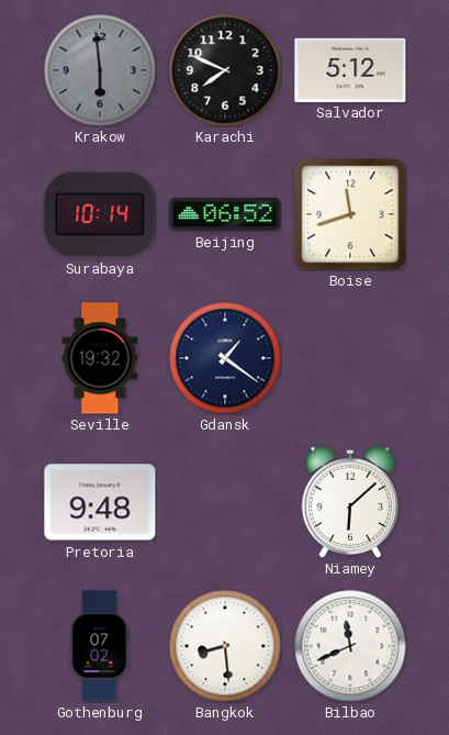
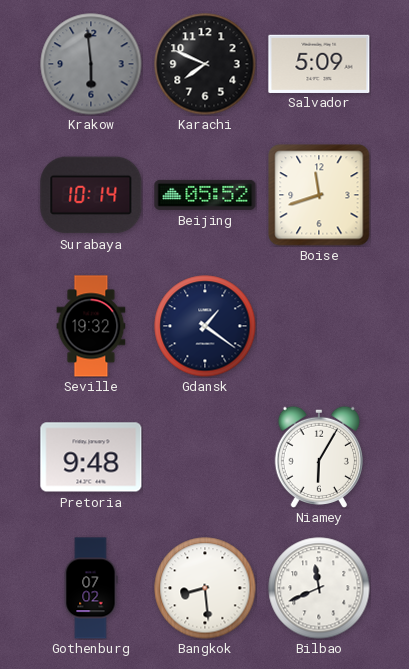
Salvador: 5:12 -> 5:09
Beijing: 06:52 -> 05:52
Niamey: 6:08 -> 6:05
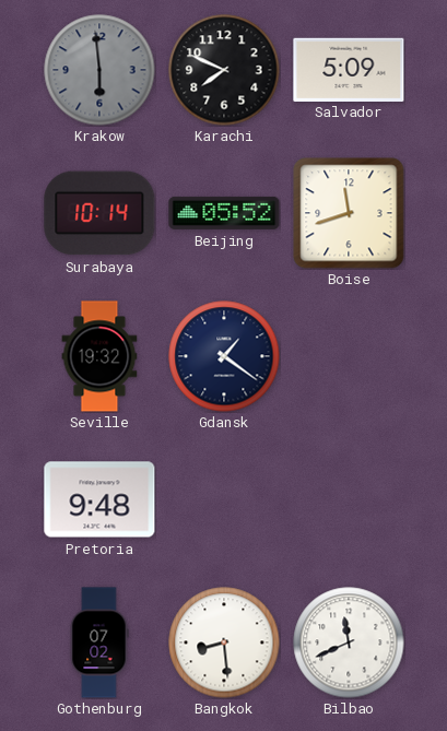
Niamey: 6:05 -> none
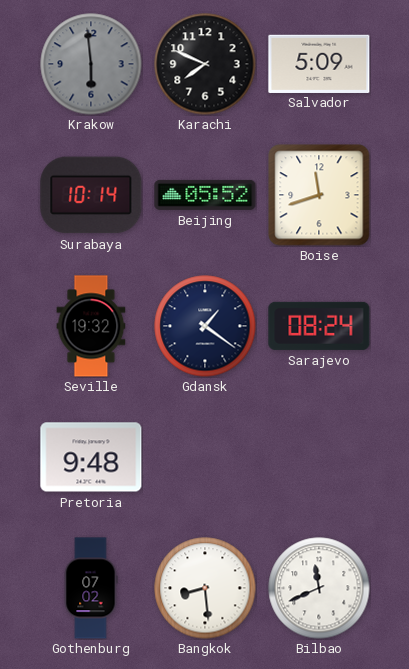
Sarajevo: none -> 08:24
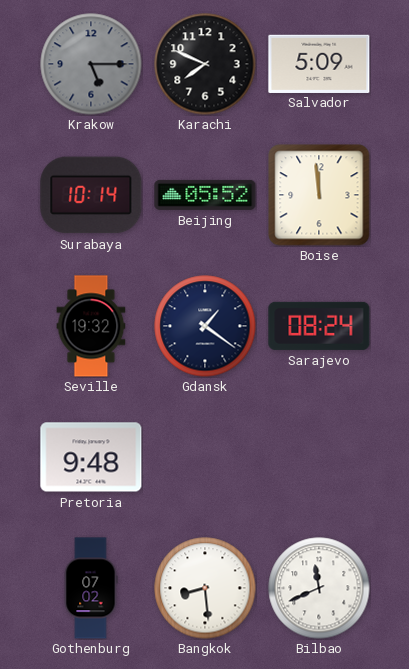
Krakow: 5:59 -> 5:15
Boise: 11:42 -> 11:59
